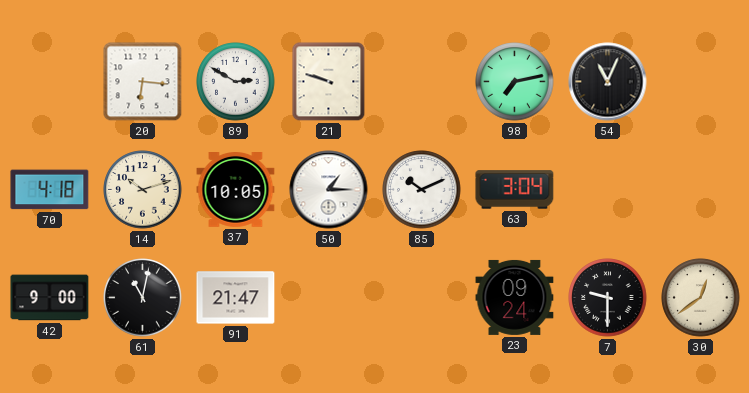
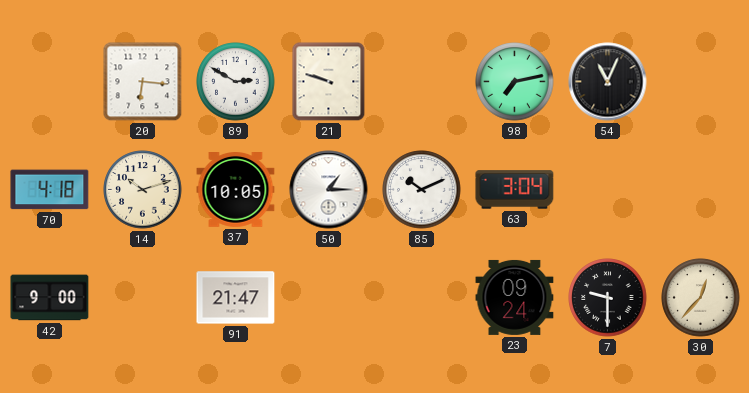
61: 11:02 -> none
30: 12:39 -> 12:37
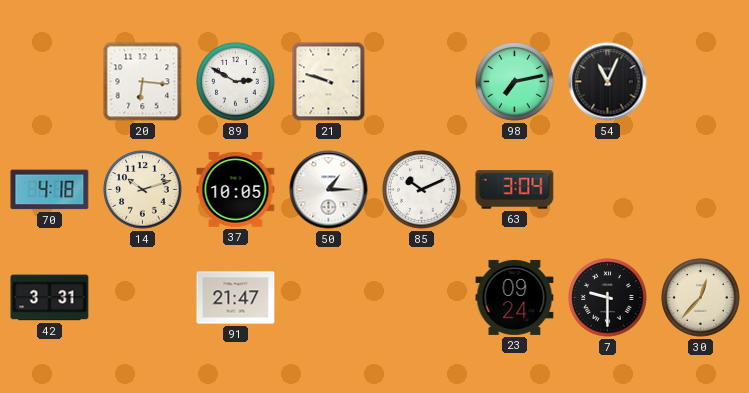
42: 9:00 -> 3:31
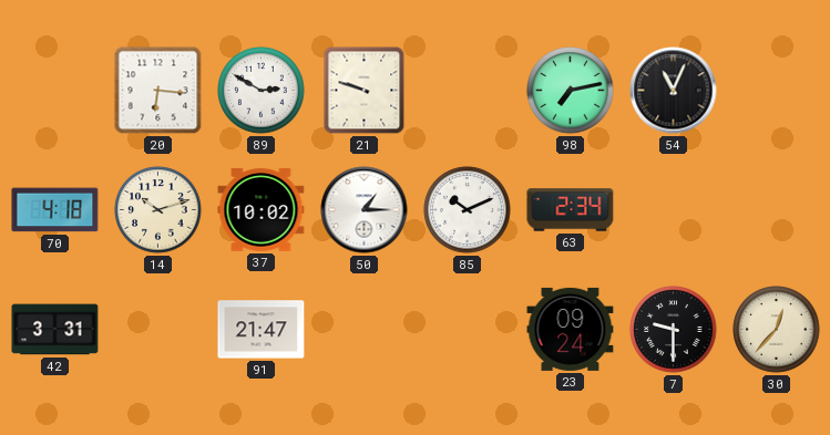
37: 10:05 -> 10:02
63: 3:04 -> 2:34
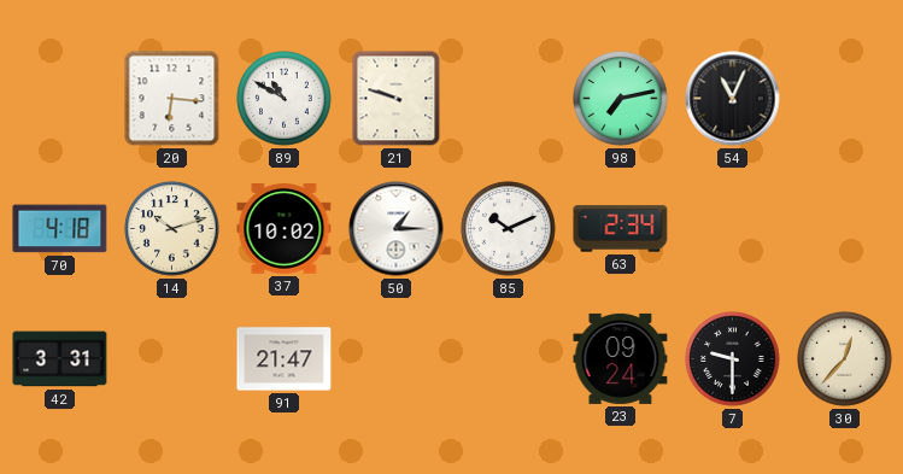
89: 2:50 -> 10:50
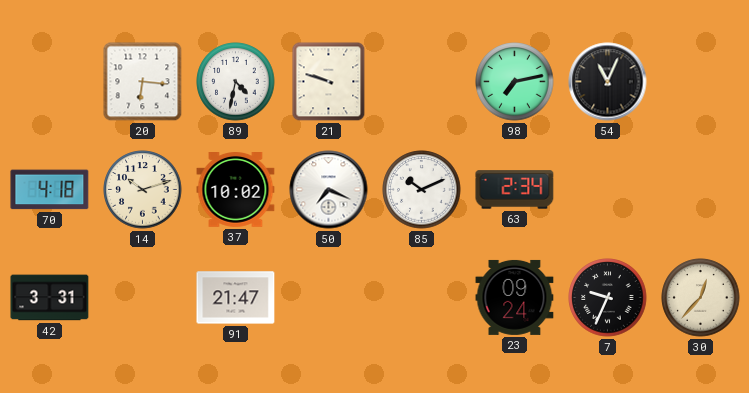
89: 10:50 -> 4:32
50: 1:15 -> 7:19
7: 9:30 -> 9:34
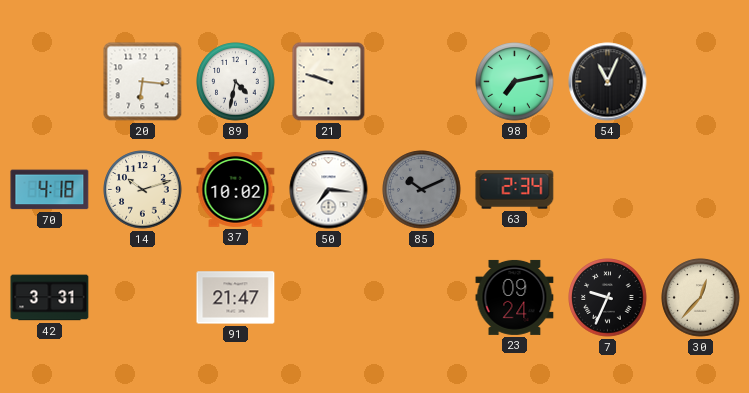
50: 7:19 -> 7:16
85 dial: white -> grey
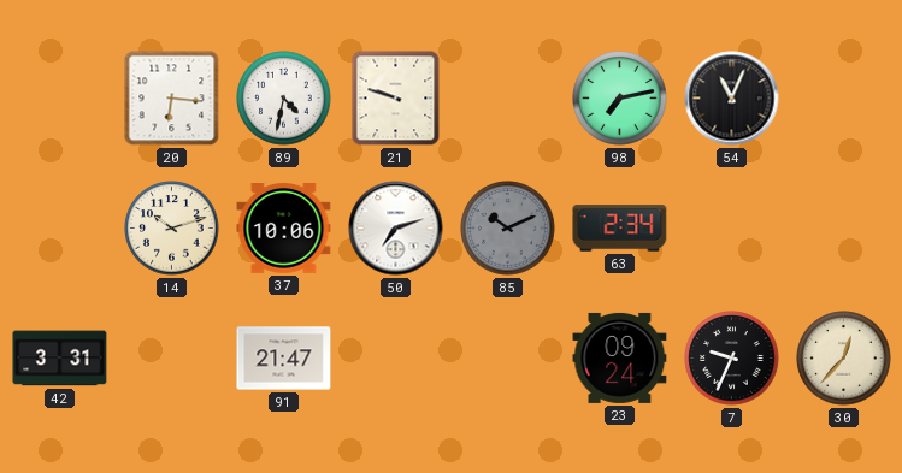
70: 4:18 -> none
37: 10:02 -> 10:06
50: 7:16 -> 7:12
